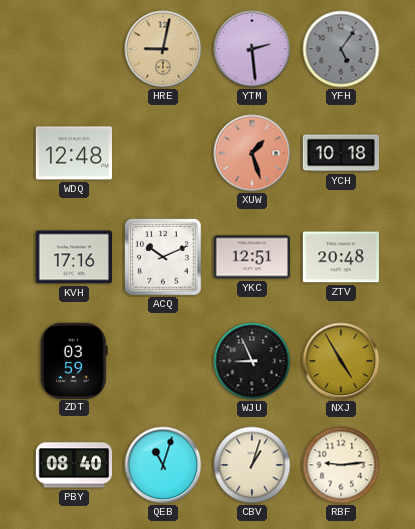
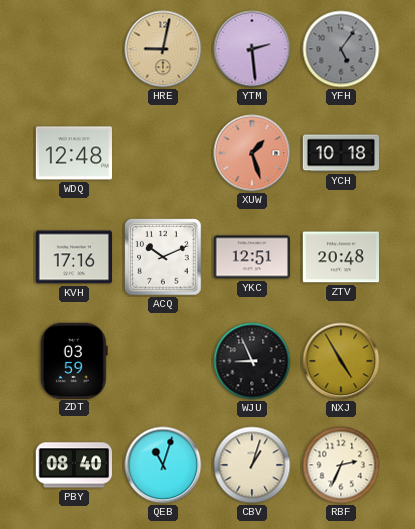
RBF: 9:14 -> 2:34
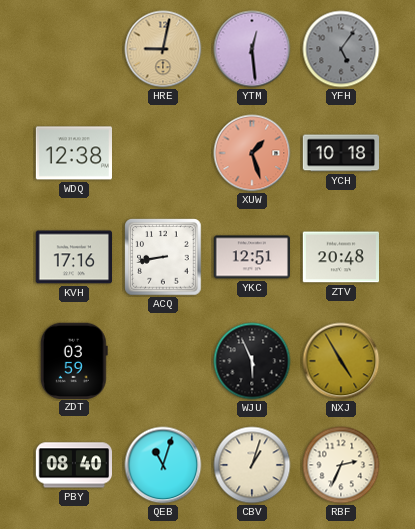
YTM: 2:29 -> 12:29
WDQ: 12:48 -> 12:38
ACQ: 10:11 -> 8:43
WJU: 8:56 -> 5:56
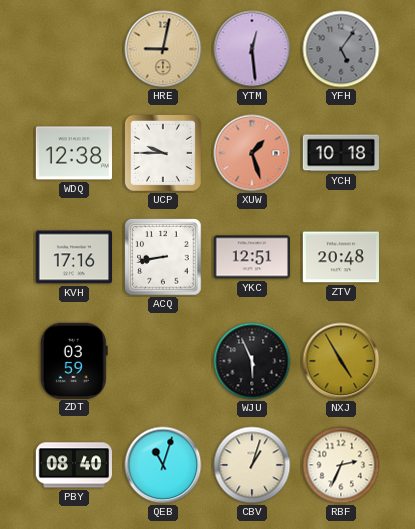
UCP: none -> 9:45
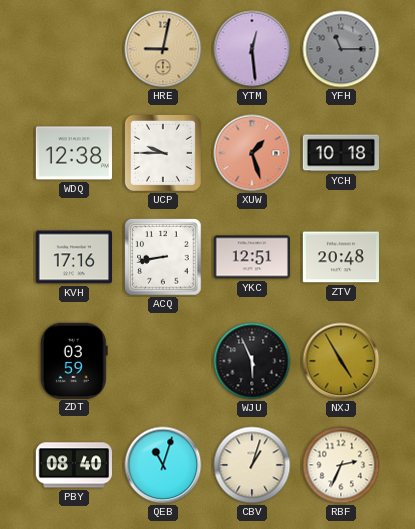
YFH: 5:06 -> 11:15
